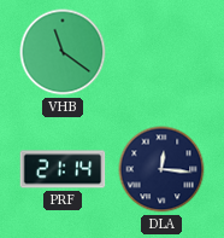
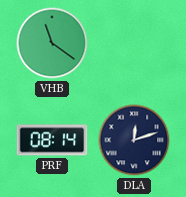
PRF: 21:14 -> 08:14
DLA: 12:16 -> 12:12
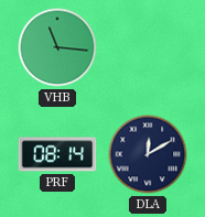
VHB: 11:21 -> 11:16
DLA: 12:12 -> 12:10
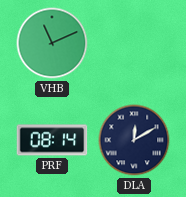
VHB: 11:16 -> 11:11
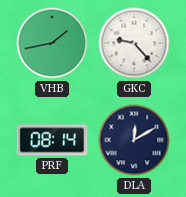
VHB: 11:11 -> 1:43
GKC: none -> 9:23
